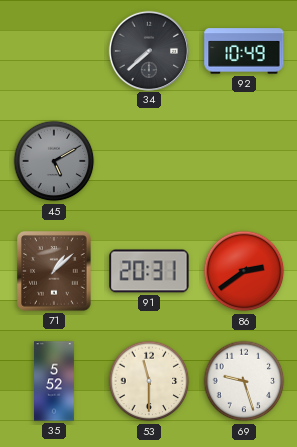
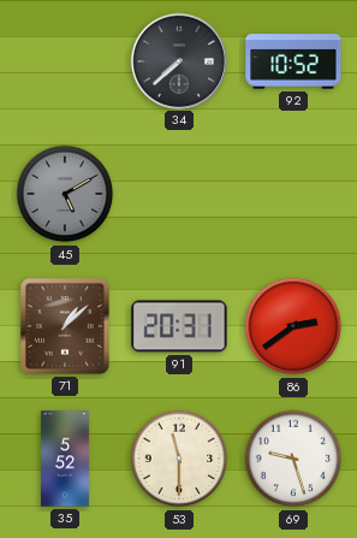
92: 10:49 -> 10:52
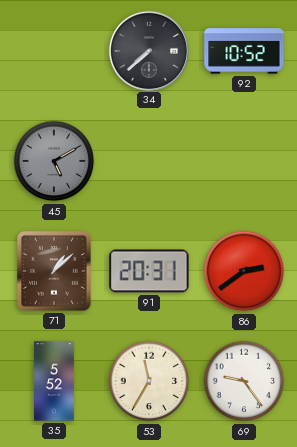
53: 11:30 -> 11:35
69: 9:27 -> 9:24
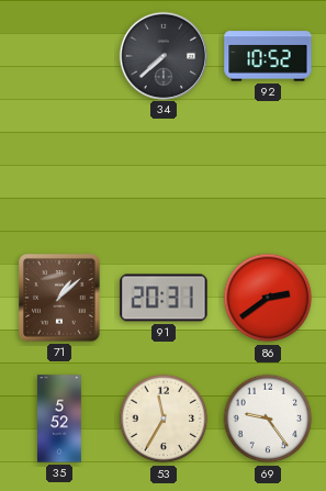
45: 5:10 -> none
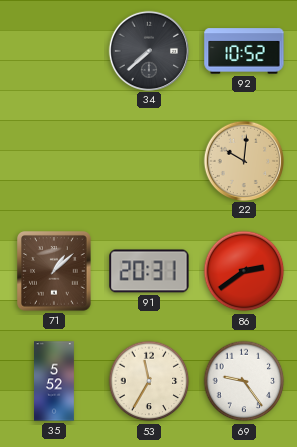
22: none -> 10:01
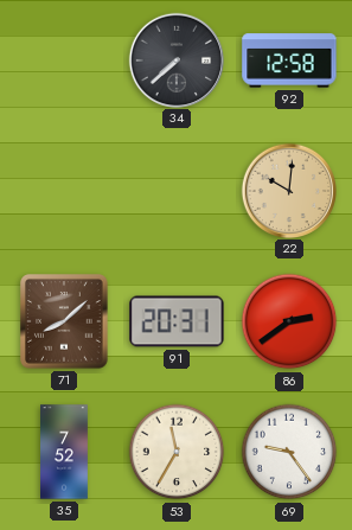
92: 10:52 -> 12:58
71: 1:08 -> 8:08
35: 5:52 -> 7:52
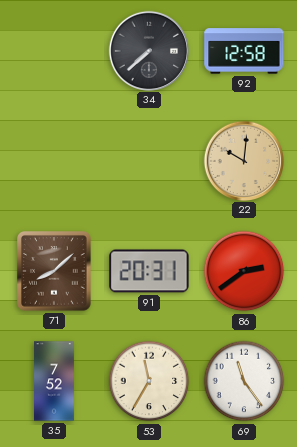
69: 9:24 -> 11:24
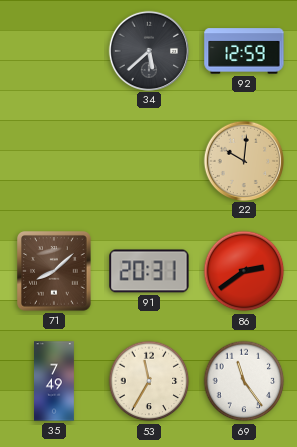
34: 7:38 -> 5:38
92: 12:58 -> 12:59
35: 7:52 -> 7:49
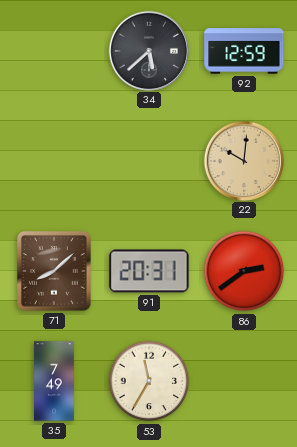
69: 11:24 -> none
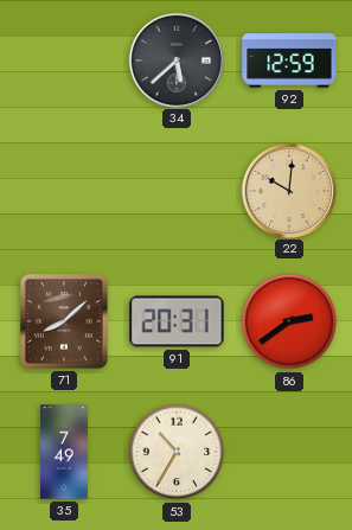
53: 11:35 -> 10:35
